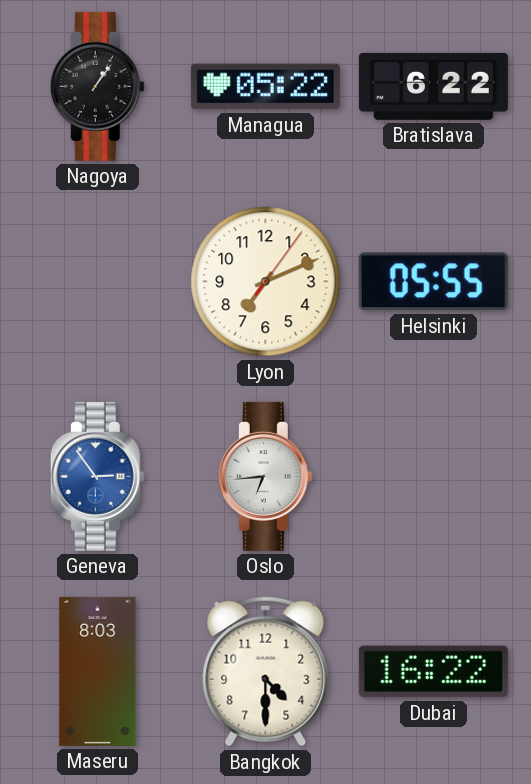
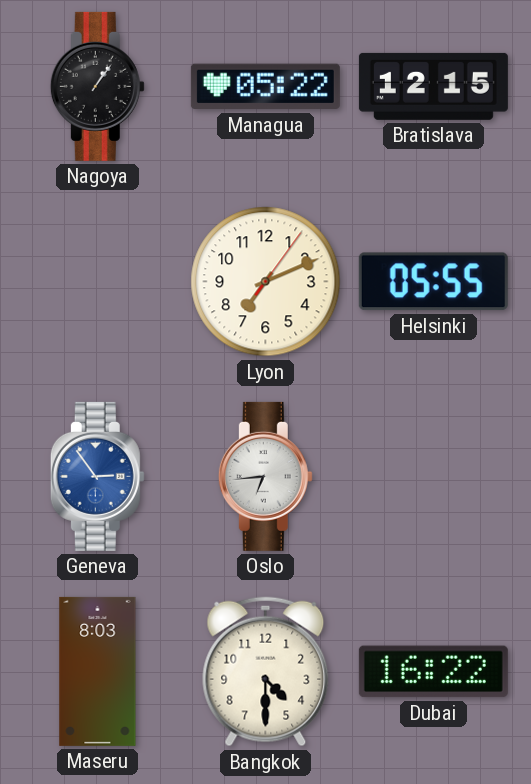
Bratislava: 6:22 -> 12:15
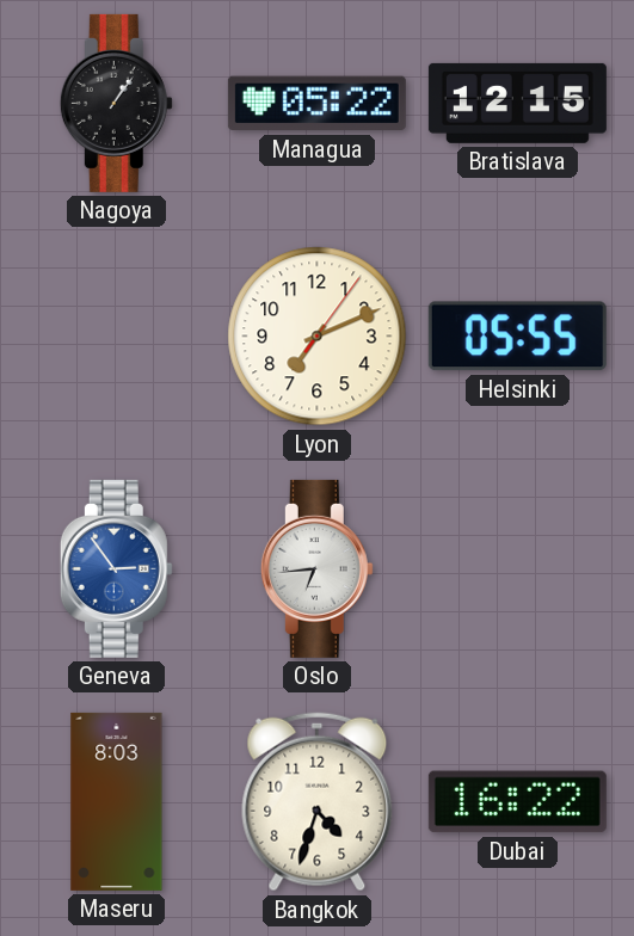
Bangkok: 4:30 -> 4:33
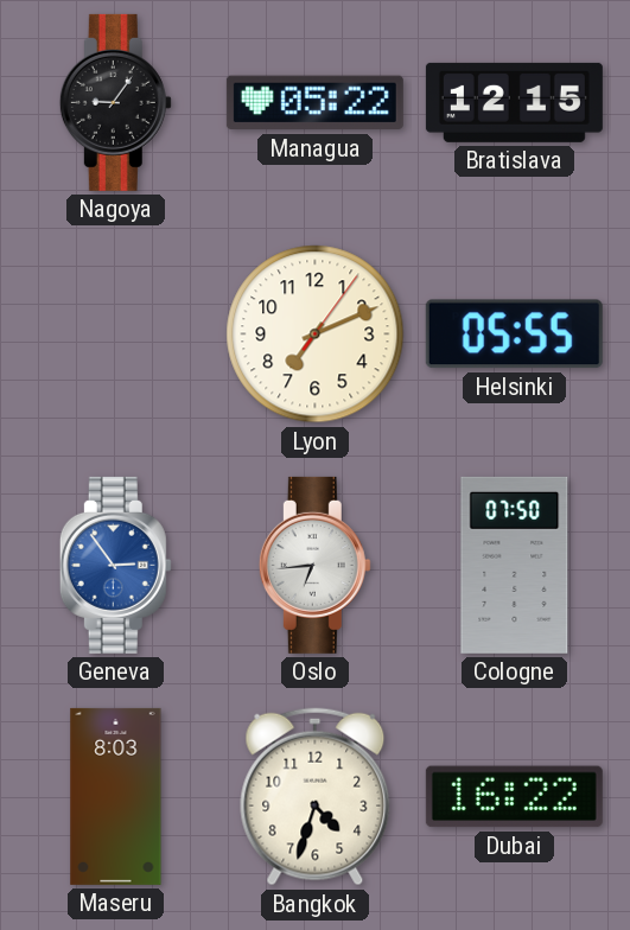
Nagoya: 1:06 -> 9:06
Cologne: none -> 07:50
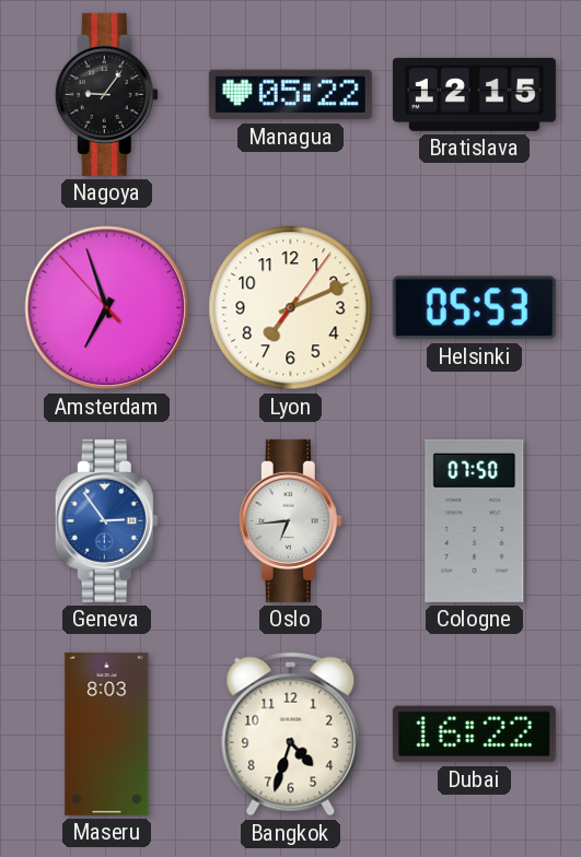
Amsterdam: none -> 6:56
Helsinki: 05:55 -> 05:53
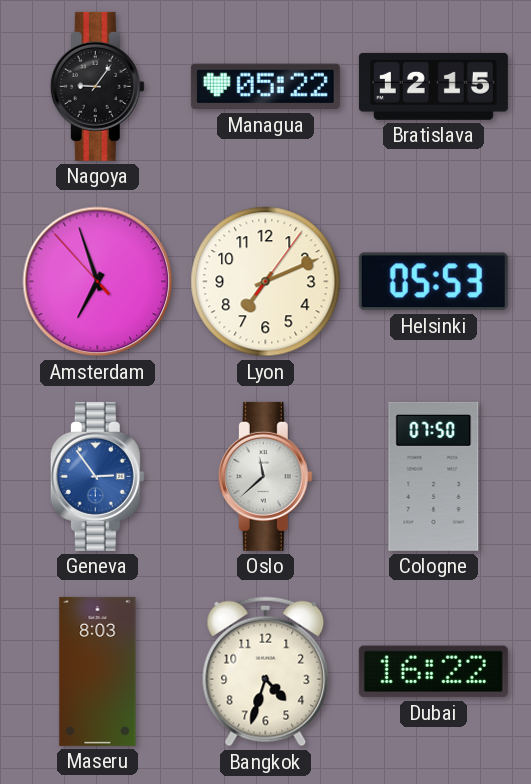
Oslo: 6:44 -> 11:38
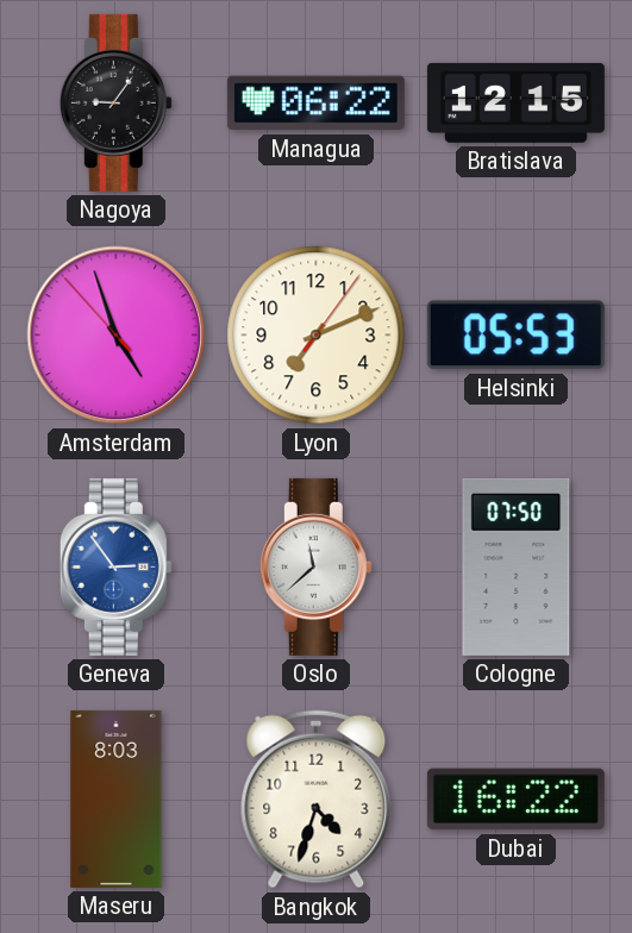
Managua: 05:22 -> 06:22
Amsterdam: 6:56 -> 4:56
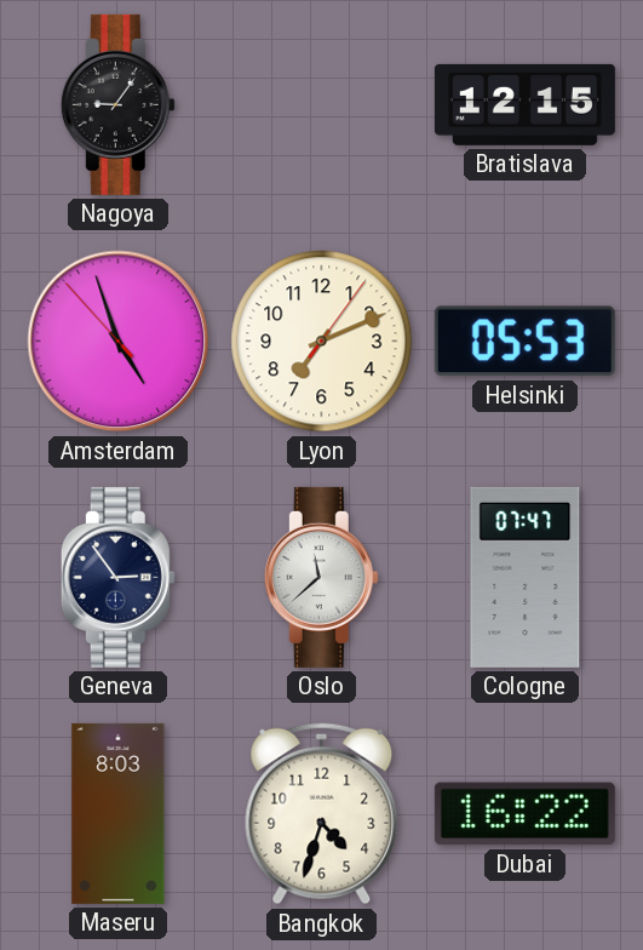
Managua: 06:22 -> none
Geneva dial: blue -> navy
Cologne: 07:50 -> 07:47
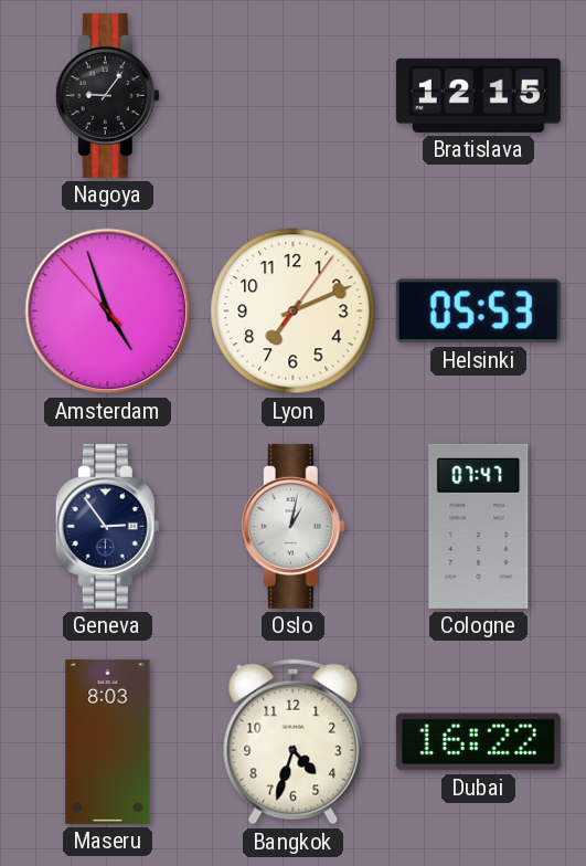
Oslo: 11:38 -> 1:02
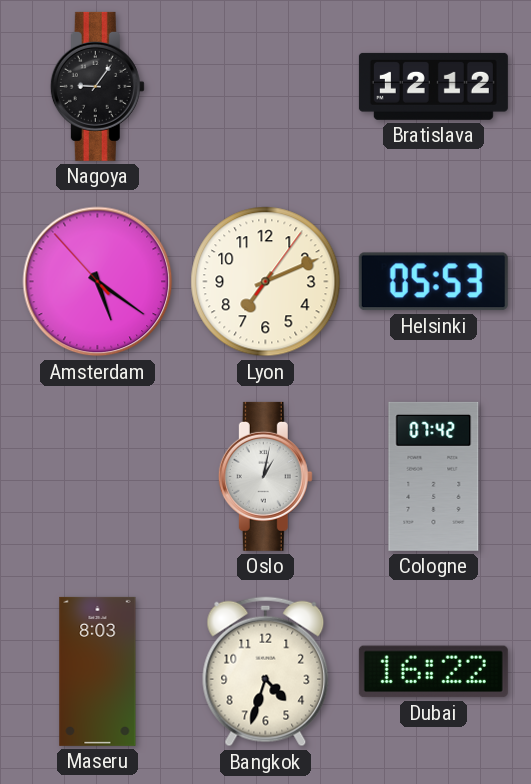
Bratislava: 12:15 -> 12:12
Amsterdam: 4:56 -> 5:20
Geneva: 2:54 -> none
Cologne: 07:47 -> 07:42
